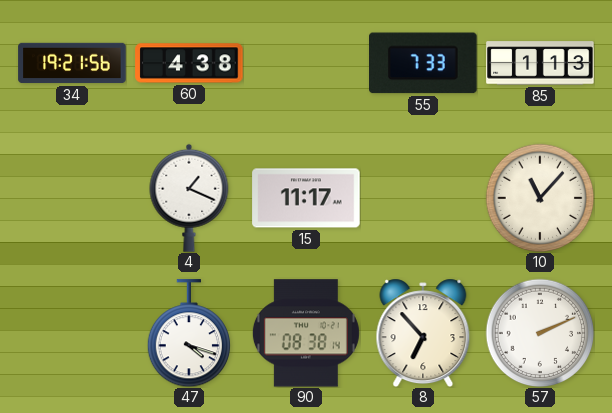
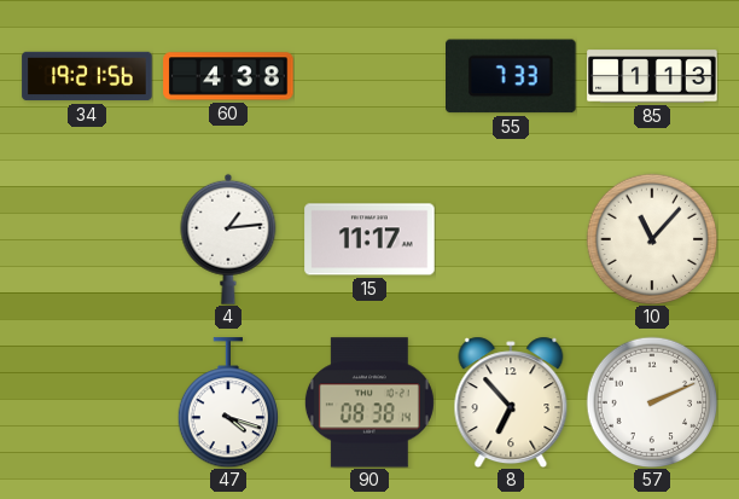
4: 1:19 -> 1:14
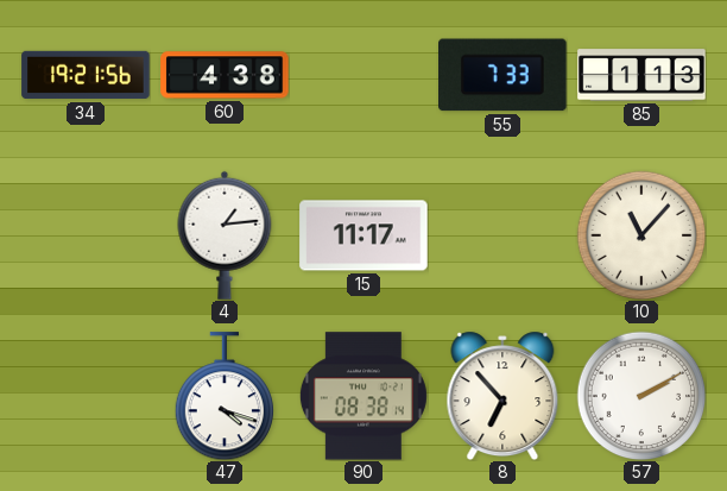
57: 2:11 -> 2:10
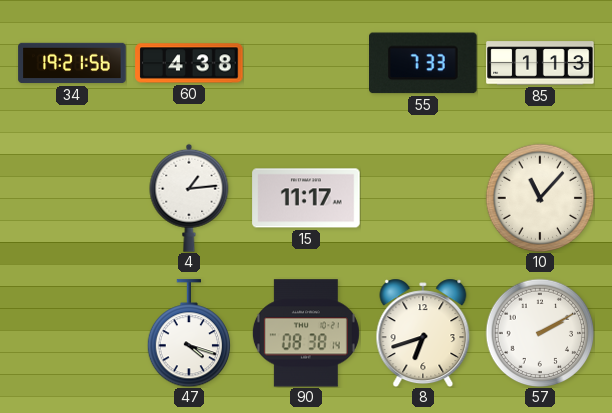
8: 6:53 -> 6:42
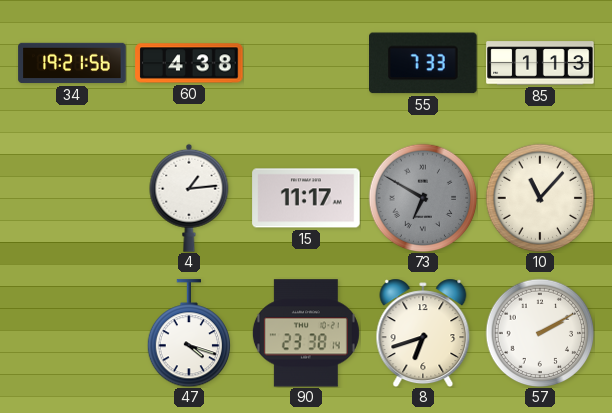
73: none -> 6:50
90: 08:38 -> 23:38
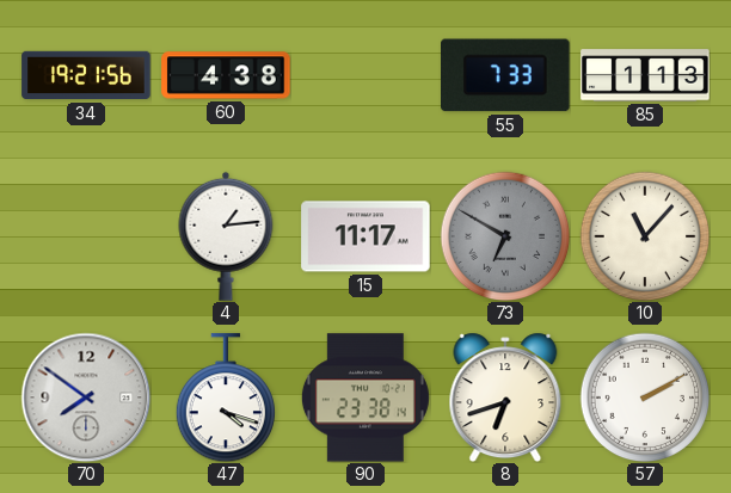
70: none -> 7:51
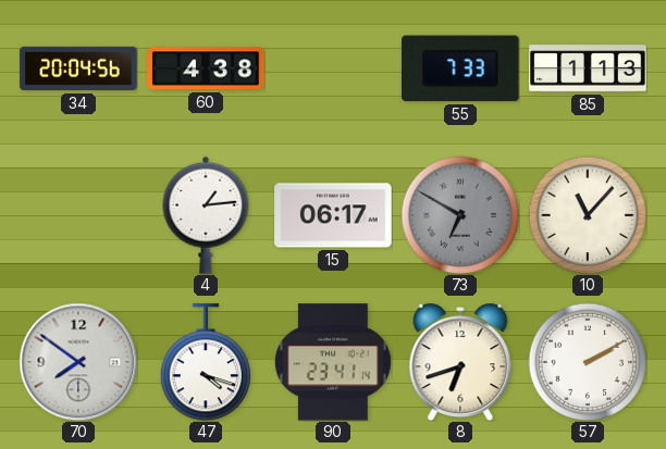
34: 19:21 -> 20:04
15: 11:17 -> 06:17
90: 23:38 -> 23:41
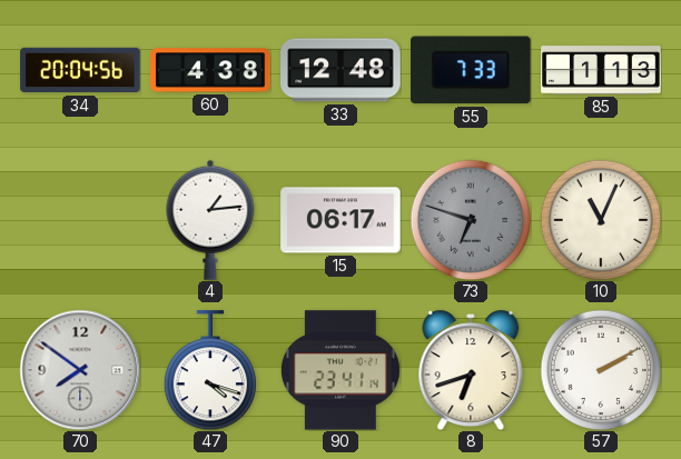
33: none -> 12:48
73: 6:50 -> 6:48
10: 11:07 -> 11:04
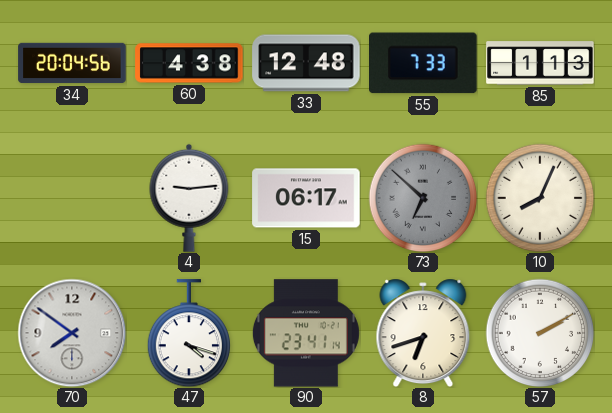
4: 1:14 -> 9:14
73: 6:48 -> 6:52
10: 11:04 -> 8:04
